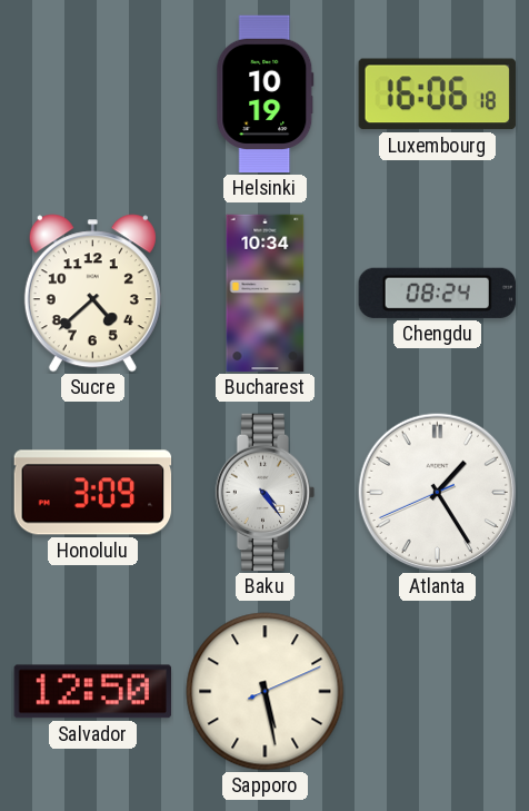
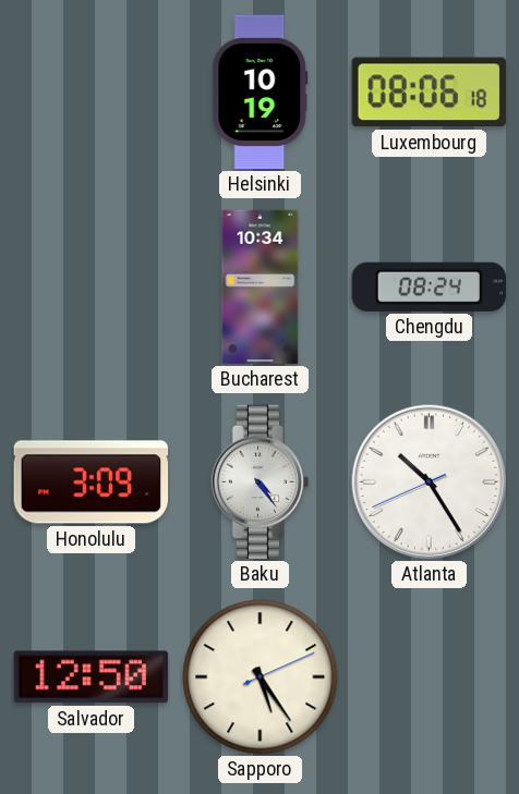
Luxembourg: 16:06 -> 08:06
Sucre: 4:38 -> none
Atlanta: 1:24 -> 10:24
Sapporo: 5:28 -> 5:24
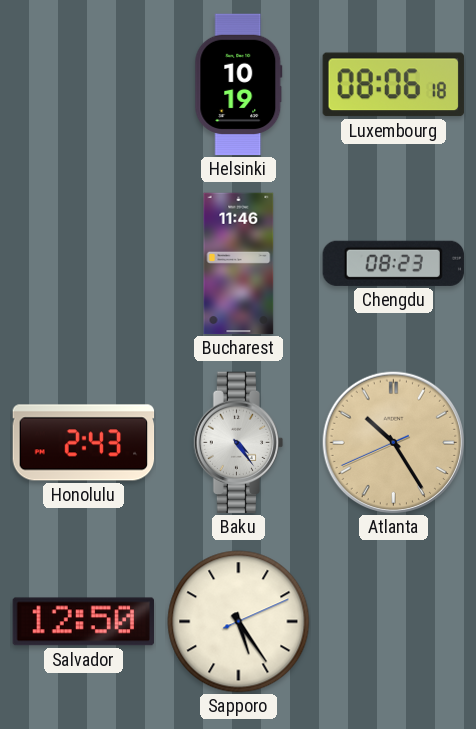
Bucharest: 10:34 -> 11:46
Chengdu: 08:24 -> 08:23
Honolulu: 3:09 -> 2:43
Atlanta dial: white -> champagne
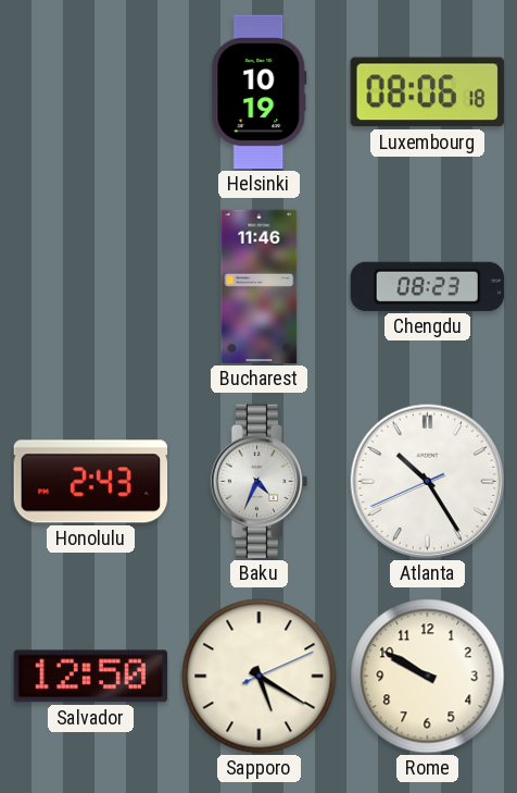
Baku: 4:24 -> 4:34
Atlanta dial: champagne -> white
Sapporo: 5:24 -> 5:20
Rome: none -> 9:50
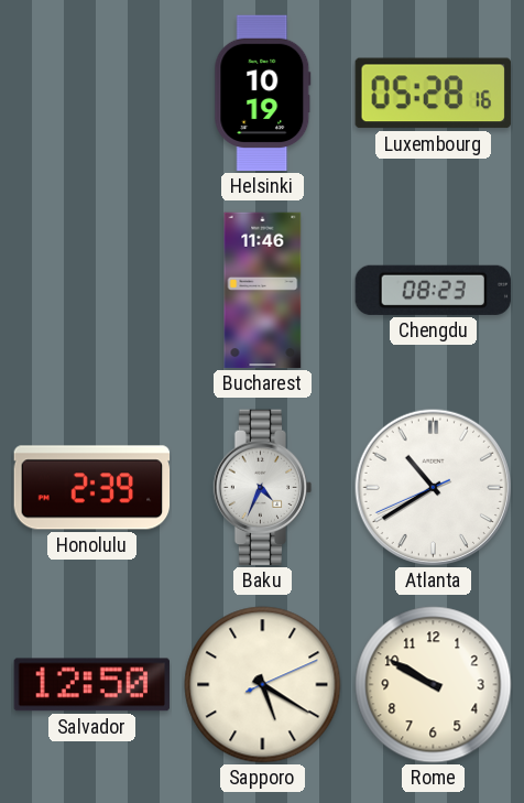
Luxembourg: 08:06 -> 05:28
Honolulu: 2:43 -> 2:39
Atlanta: 10:24 -> 10:39
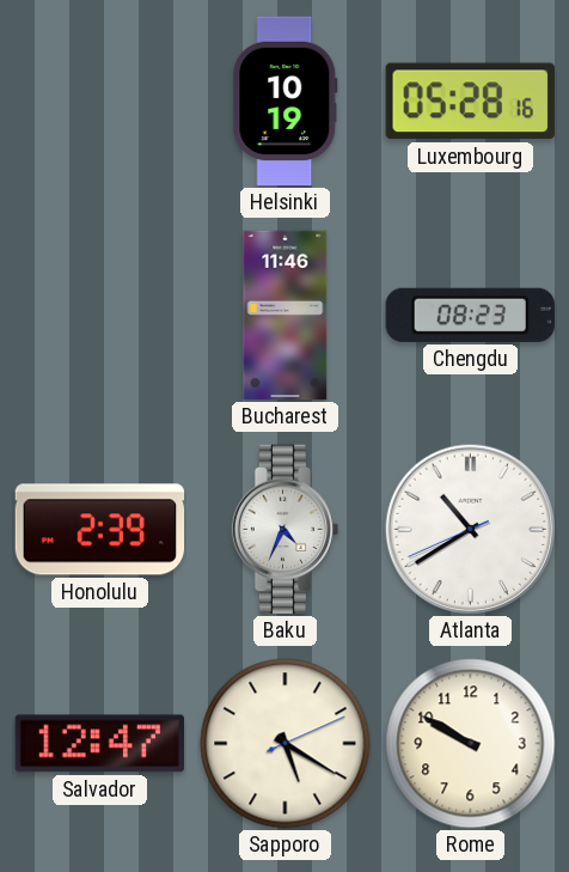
Salvador: 12:50 -> 12:47
